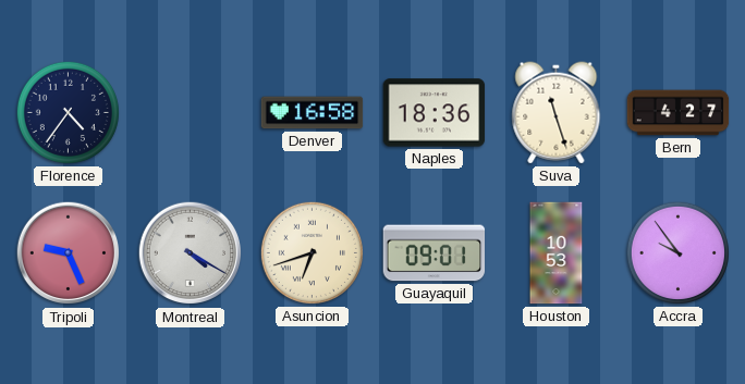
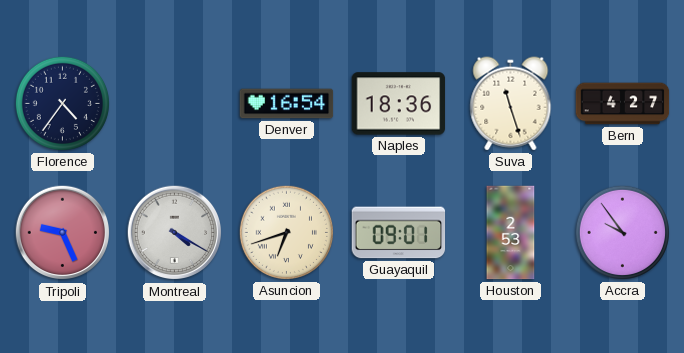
Denver: 16:58 -> 16:54
Houston: 10:53 -> 2:53
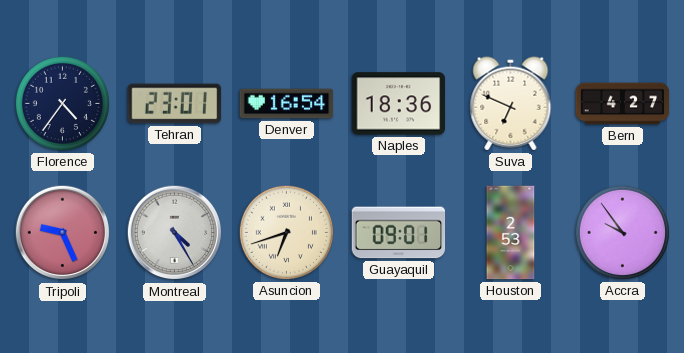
Tehran: none -> 23:01
Suva: 11:27 -> 6:49
Montreal: 4:20 -> 4:25
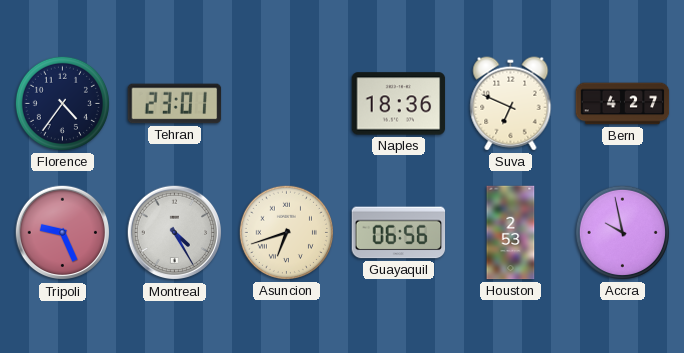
Denver: 16:54 -> none
Guayaquil: 09:01 -> 06:56
Accra: 9:54 -> 9:58
